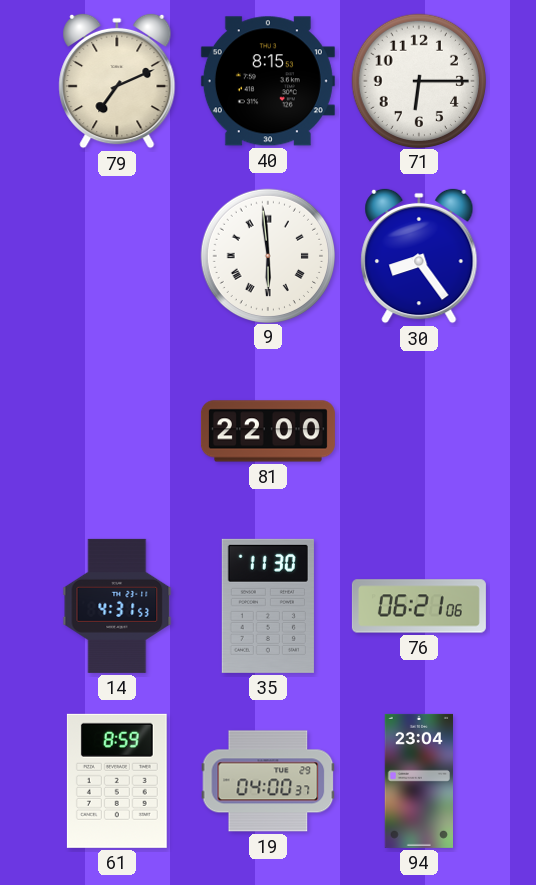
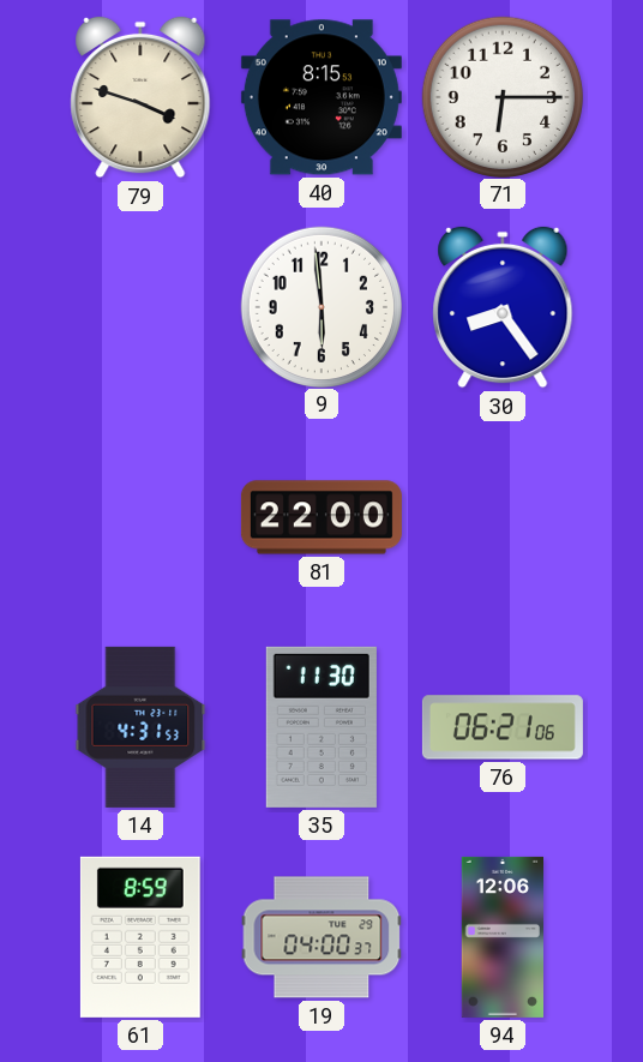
79: 7:11 -> 3:48
9 numerals: Roman -> Arabic
94: 23:04 -> 12:06
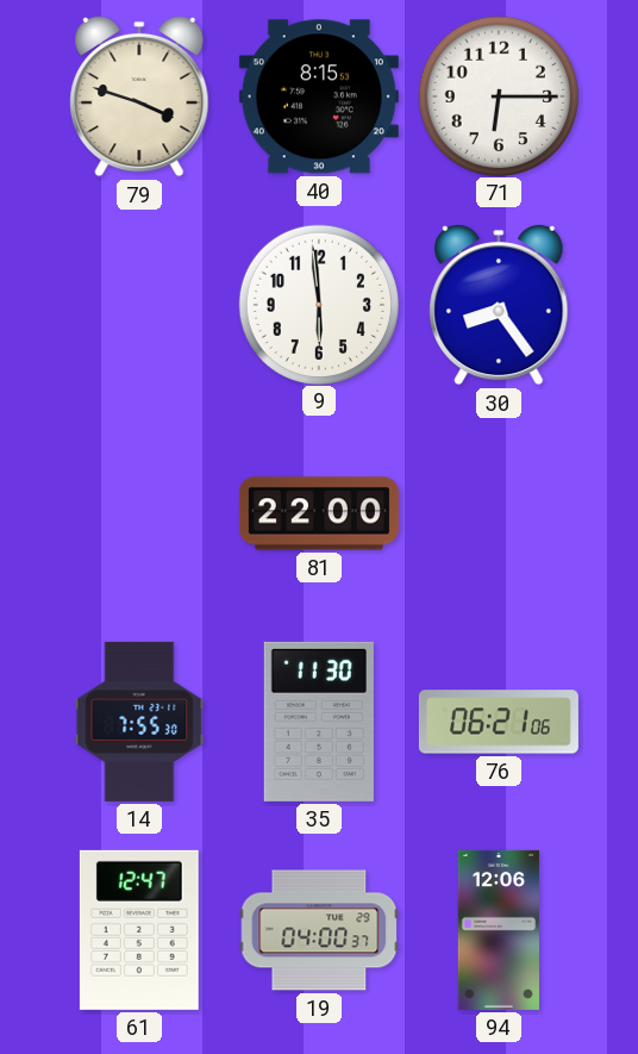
14: 4:31 -> 7:55
61: 8:59 -> 12:47
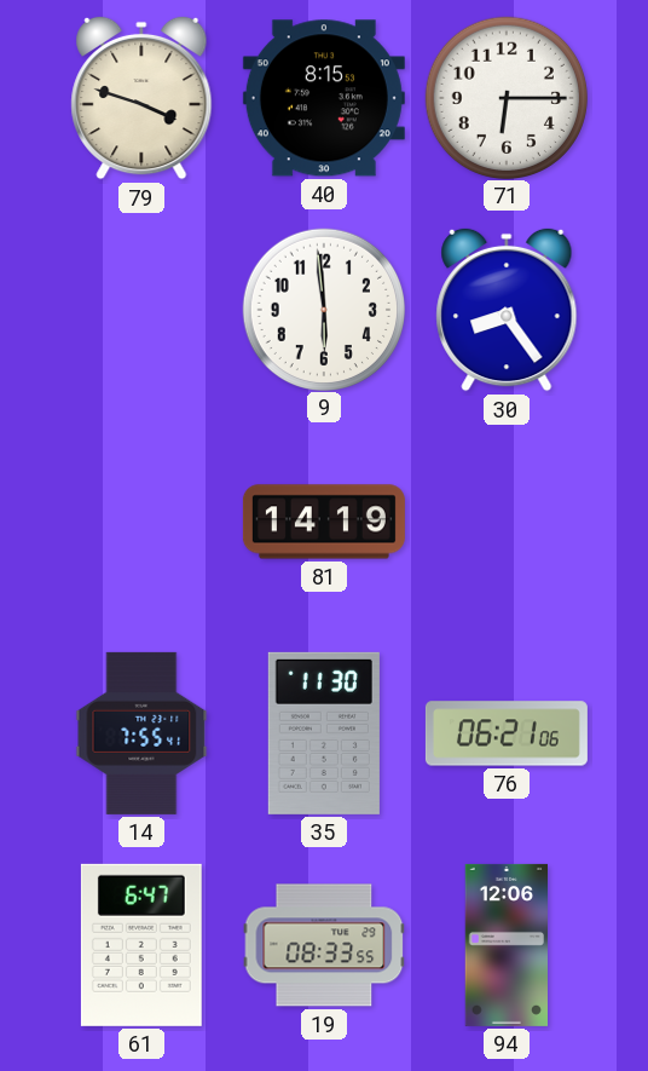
81: 22:00 -> 14:19
14: 7:55:30 -> 7:55:41
61: 12:47 -> 6:47
19: 04:00 -> 08:33
